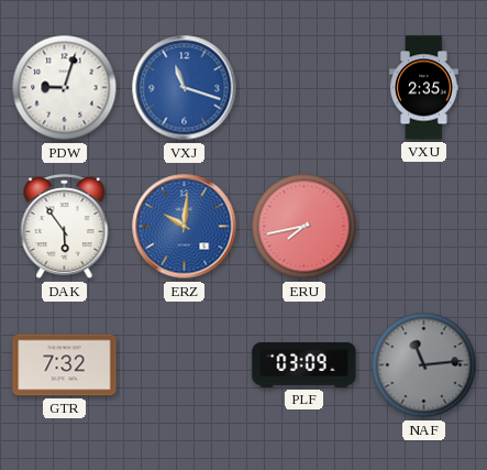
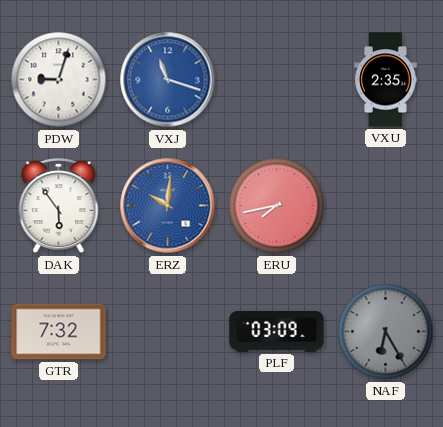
NAF: 11:14 -> 6:25
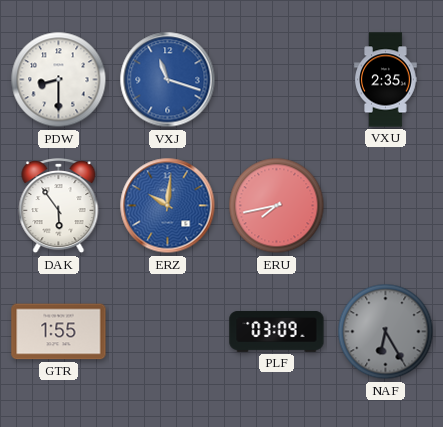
PDW: 9:03 -> 8:30
GTR: 7:32 -> 1:55
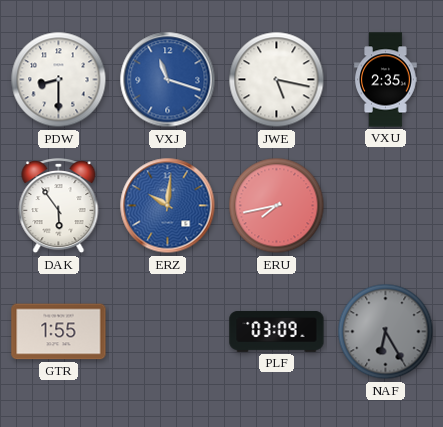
JWE: none -> 5:17
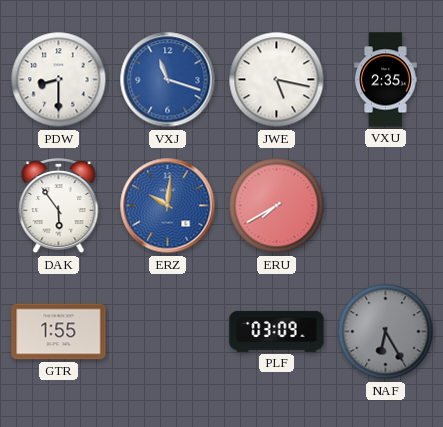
ERU: 7:43 -> 7:40
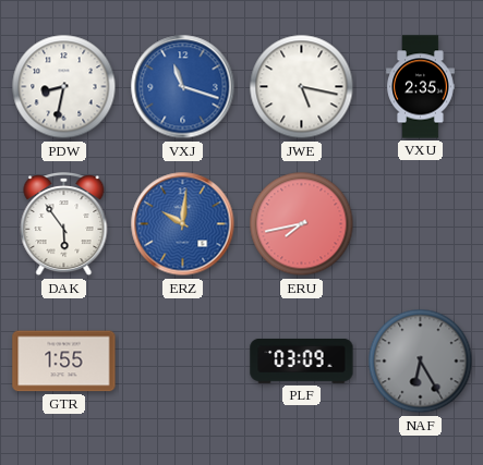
PDW: 8:30 -> 8:32
ERU: 7:40 -> 7:43
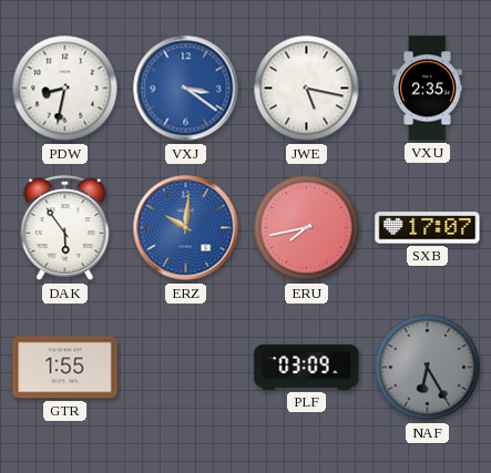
VXJ: 11:18 -> 3:21
SXB: none -> 17:07
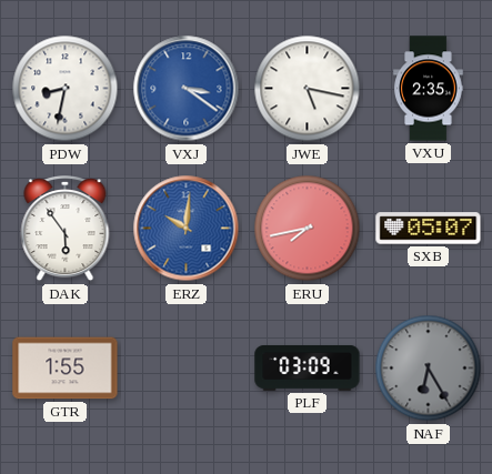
SXB: 17:07 -> 05:07
